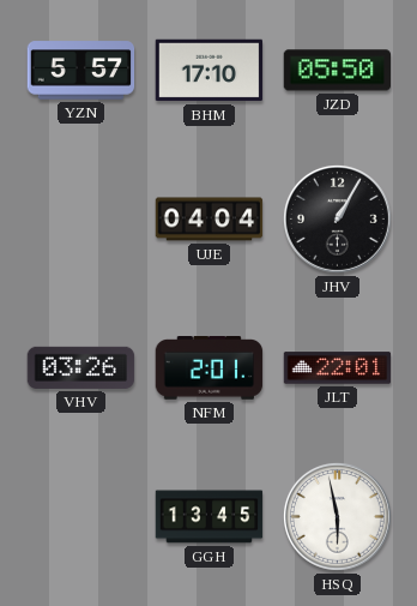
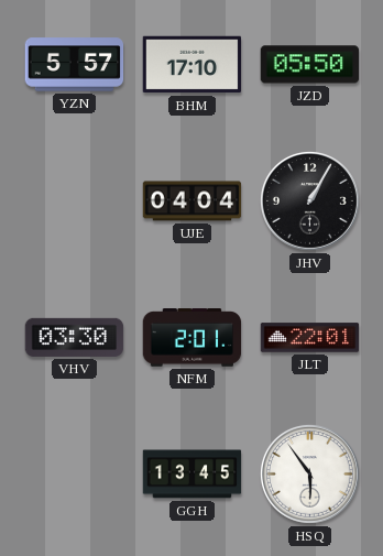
VHV: 03:26 -> 03:30
HSQ: 5:58 -> 5:54
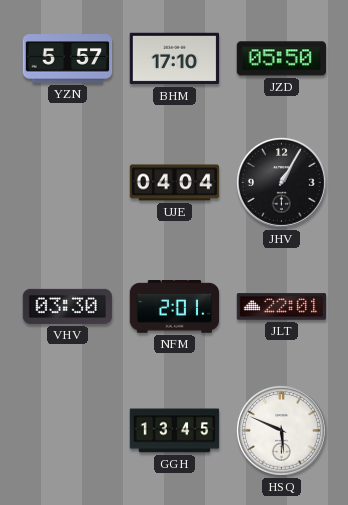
HSQ: 5:54 -> 5:49
